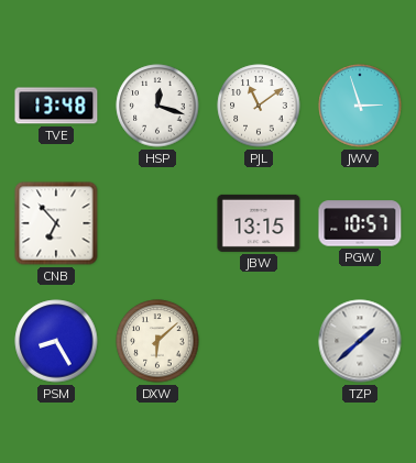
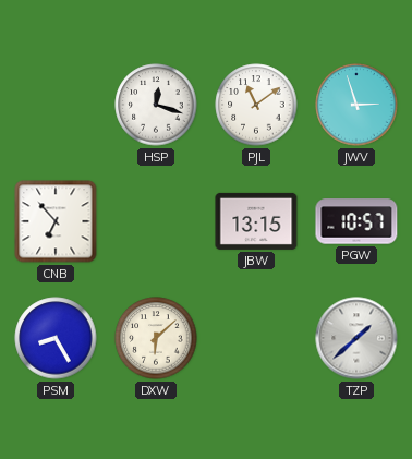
TVE: 13:48 -> none
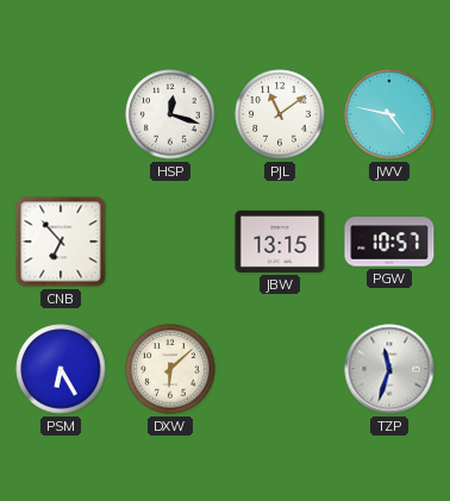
JWV: 2:57 -> 4:47
PSM: 8:25 -> 6:25
TZP: 1:38 -> 11:33
